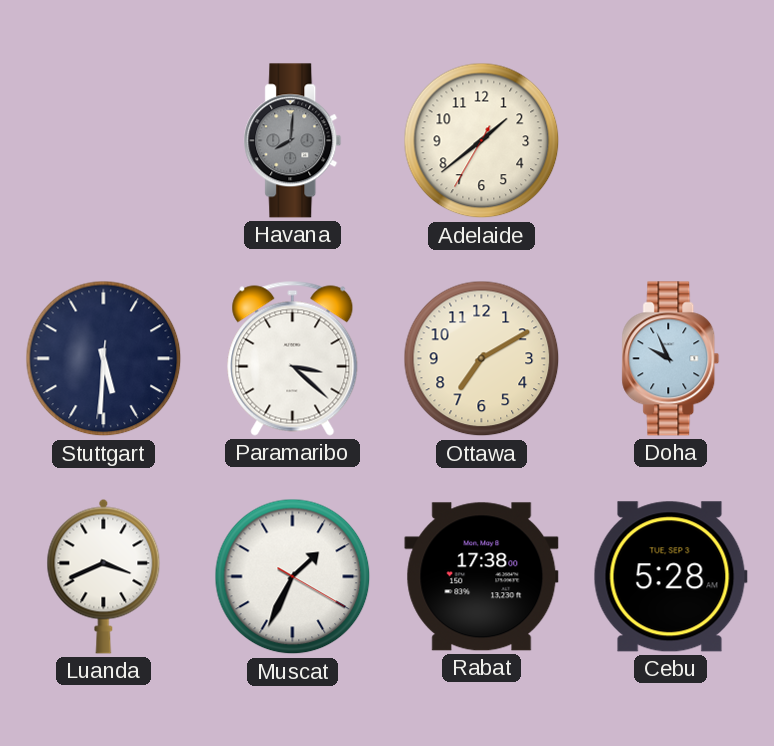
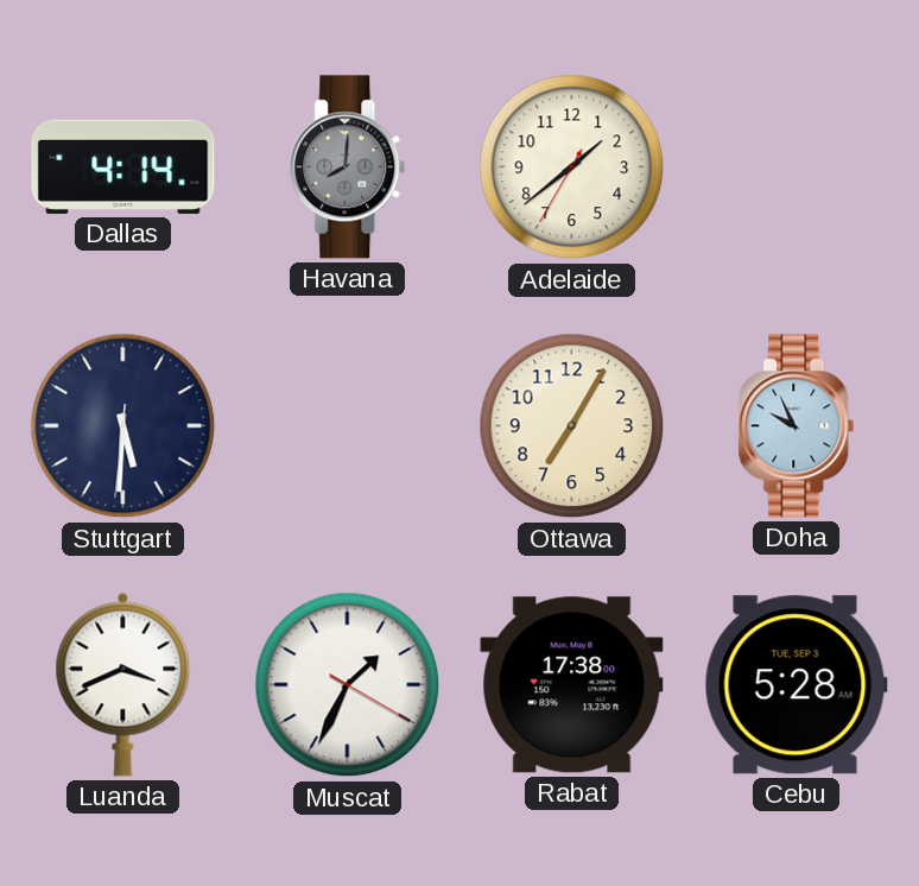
Dallas: none -> 4:14
Paramaribo: 3:22 -> none
Ottawa: 7:10 -> 7:05
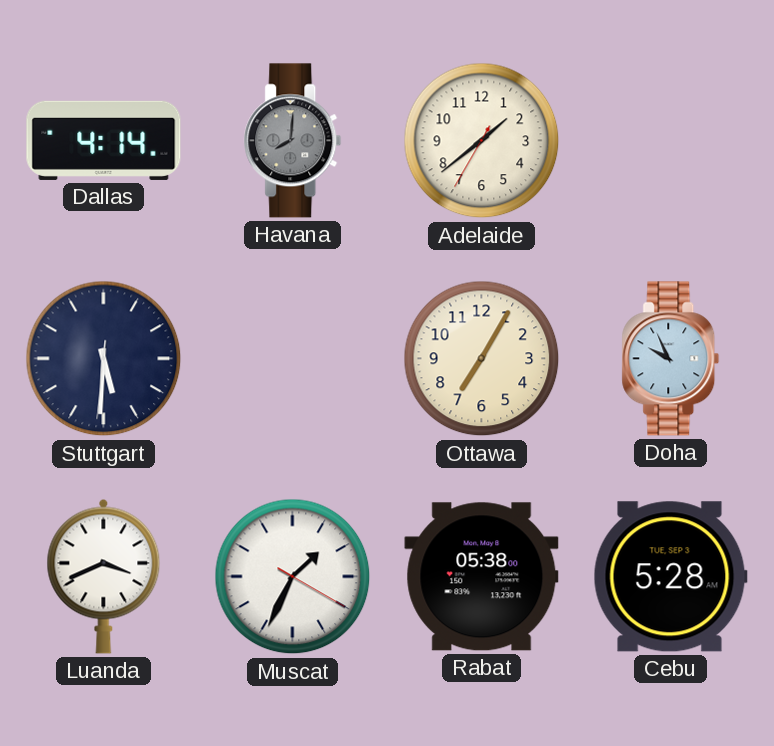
Rabat: 17:38 -> 05:38
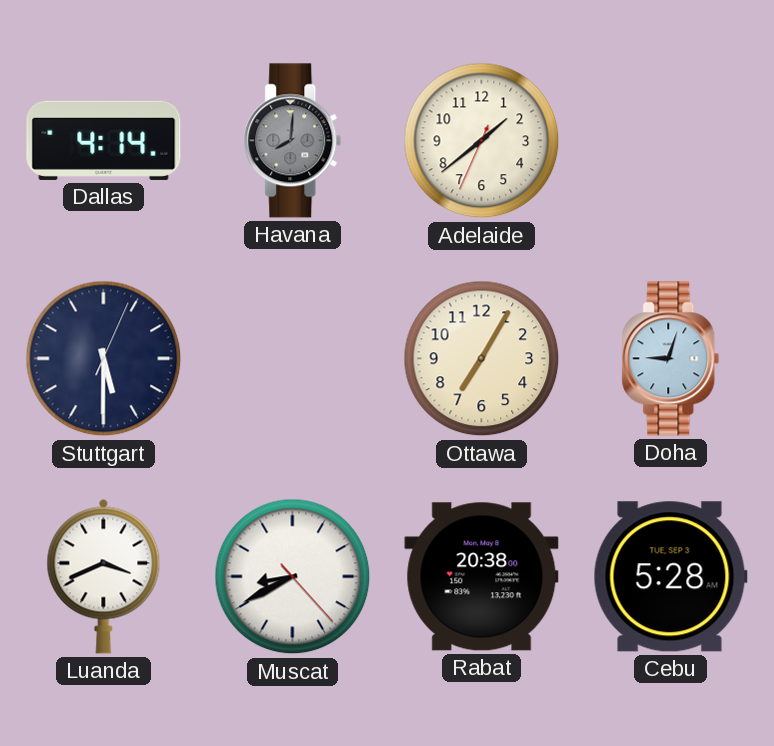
Adelaide: 1:38:35 -> 1:38:34
Stuttgart: 5:30:31 -> 5:30:04
Doha: 9:56 -> 9:03
Muscat: 1:34 -> 8:40
Rabat: 05:38 -> 20:38
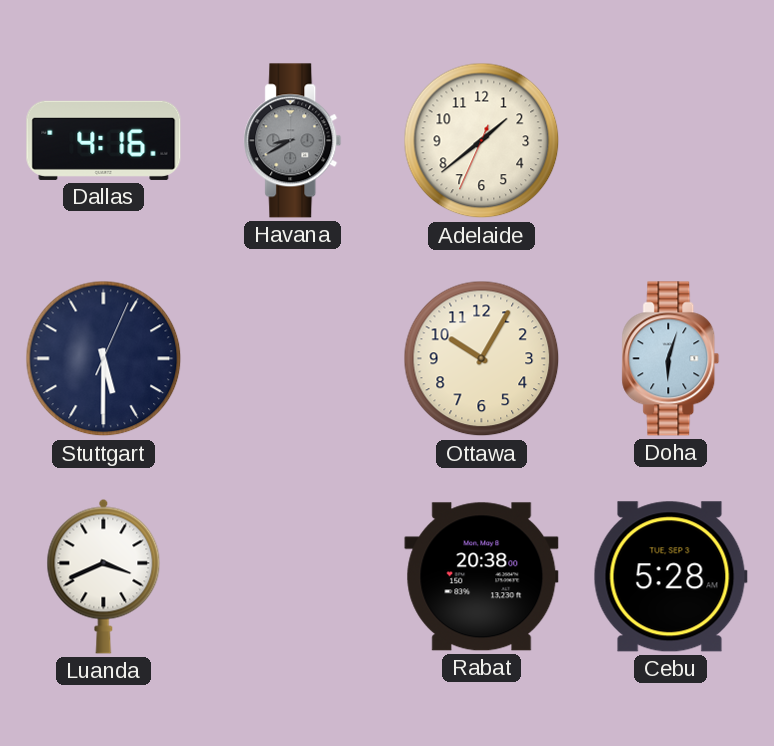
Dallas: 4:14 -> 4:16
Havana: 8:01 -> 8:40
Ottawa: 7:05 -> 10:05
Doha: 9:03 -> 6:03
Muscat: 8:40 -> none
